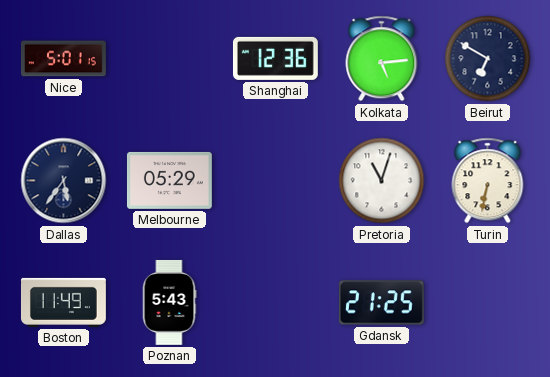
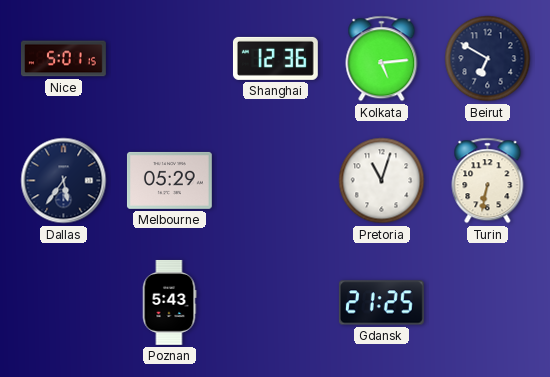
Boston: 11:49 -> none
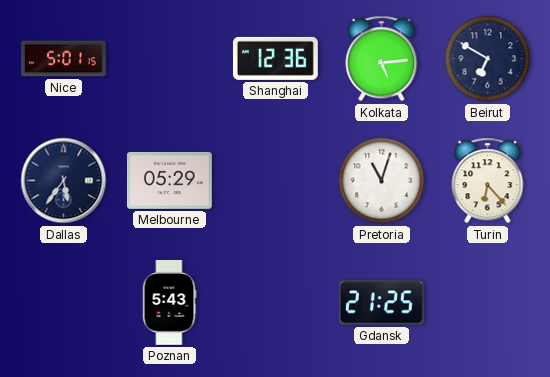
Turin: 6:32 -> 6:23
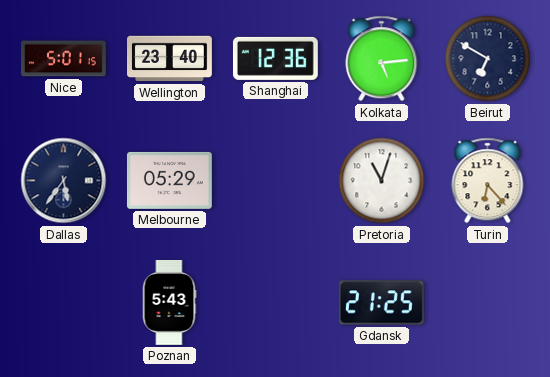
Wellington: none -> 23:40
